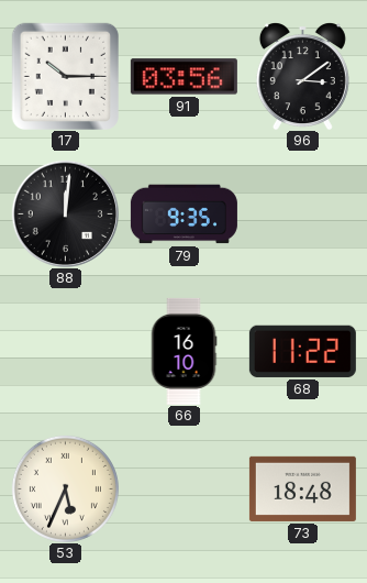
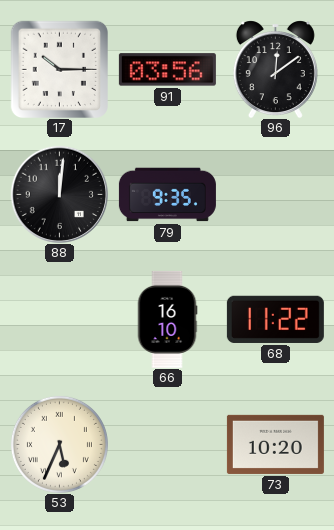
96: 3:09 -> 12:09
73: 18:48 -> 10:20
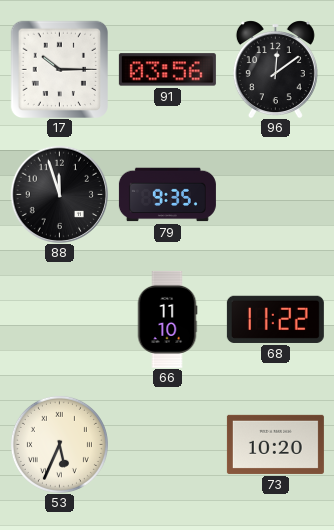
88: 12:01 -> 11:57
66: 16:10 -> 11:10
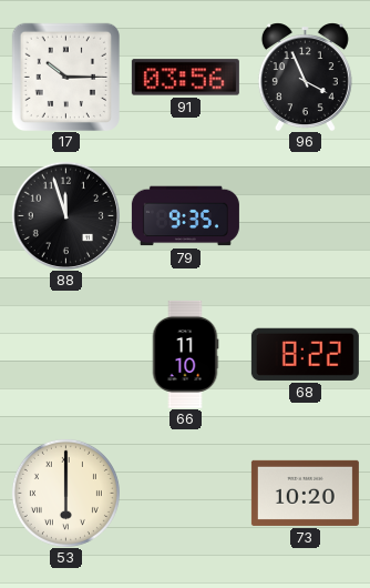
96: 12:09 -> 3:56
68: 11:22 -> 8:22
53: 5:34 -> 6:00
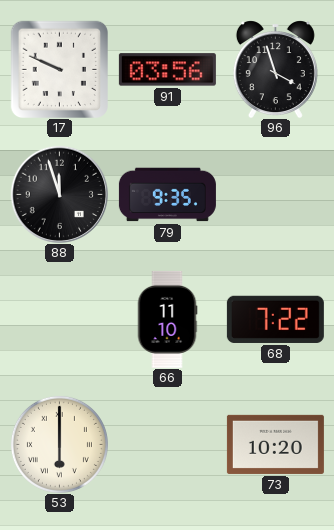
17: 10:15 -> 9:49
96: 3:56 -> 3:57
68: 8:22 -> 7:22
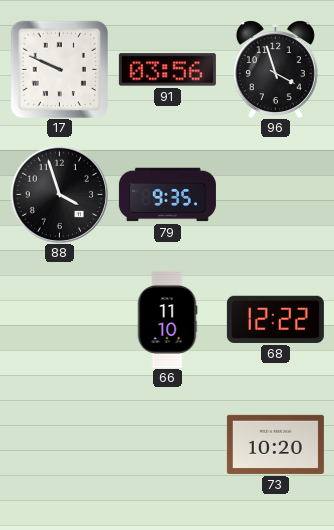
88: 11:57 -> 3:57
68: 7:22 -> 12:22
53: 6:00 -> none
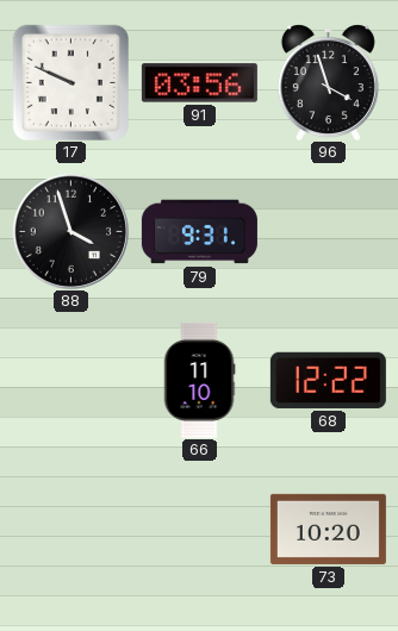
79: 9:35 -> 9:31
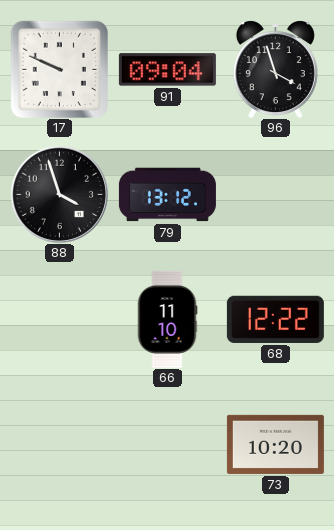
91: 03:56 -> 09:04
79: 9:31 -> 13:12
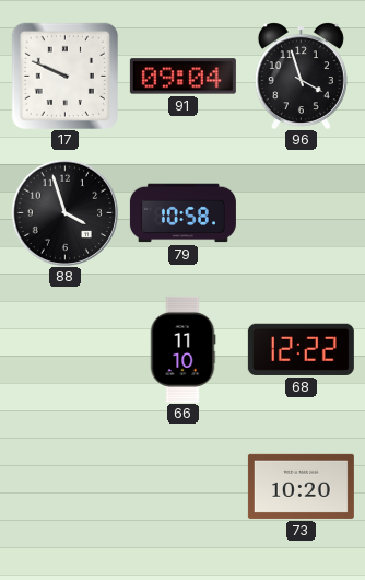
79: 13:12 -> 10:58
